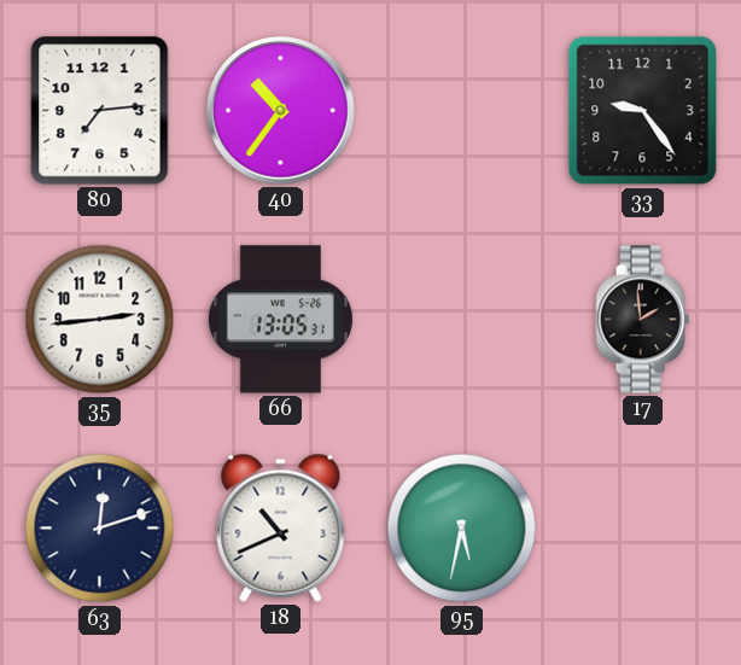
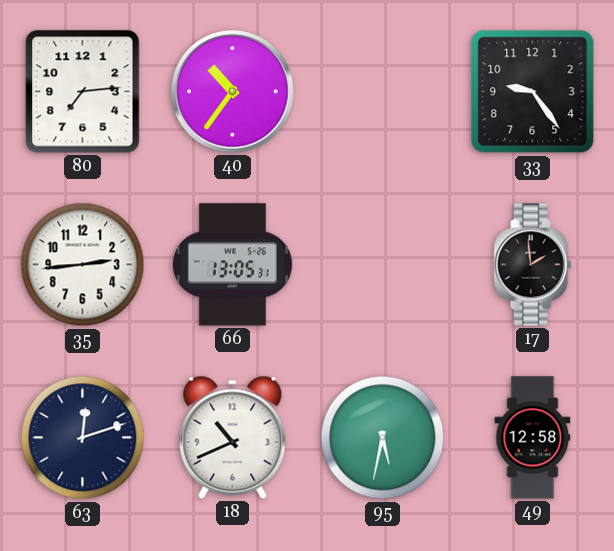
49: none -> 12:58
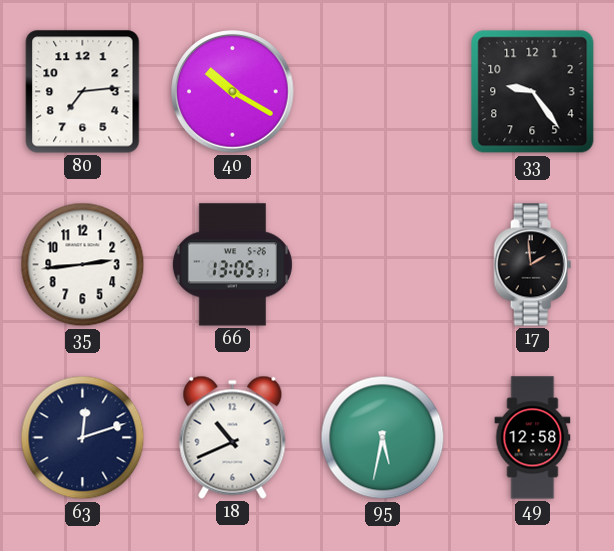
40: 10:36 -> 10:20
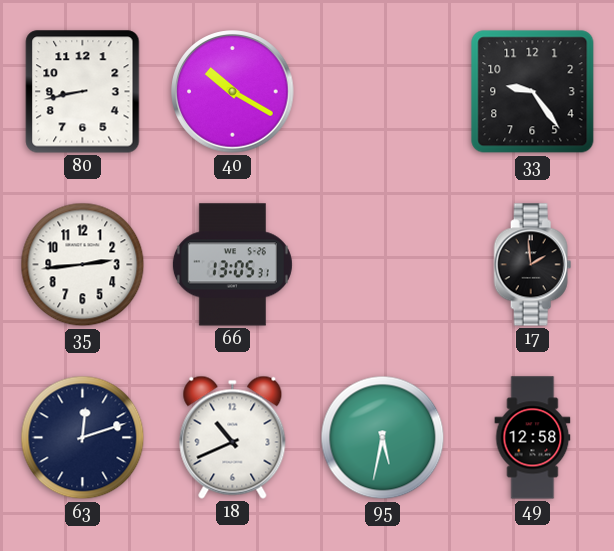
80: 7:14 -> 8:43
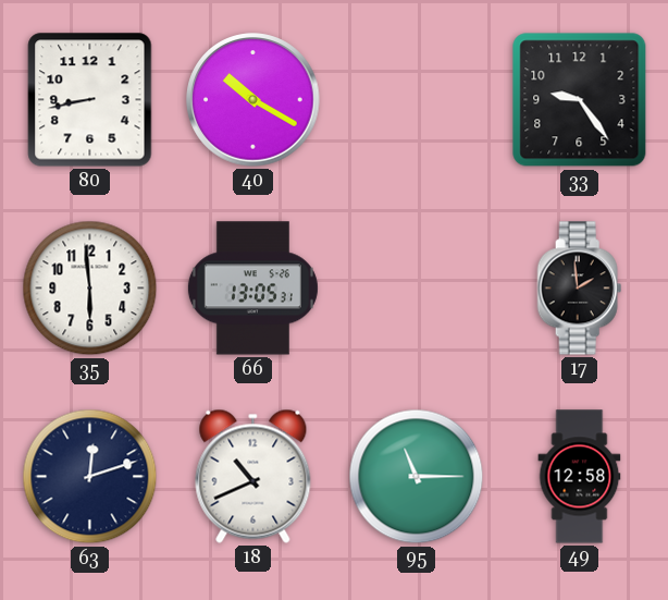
35: 2:44 -> 5:59
95: 5:32 -> 11:15
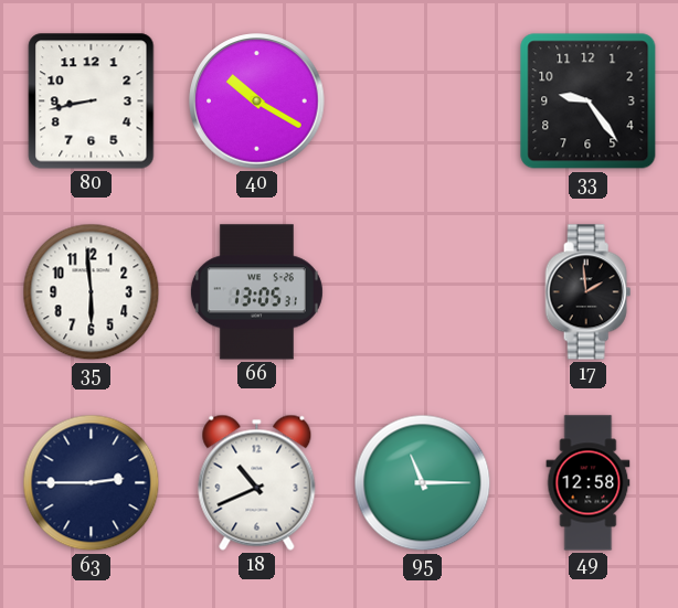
63: 12:12 -> 2:45
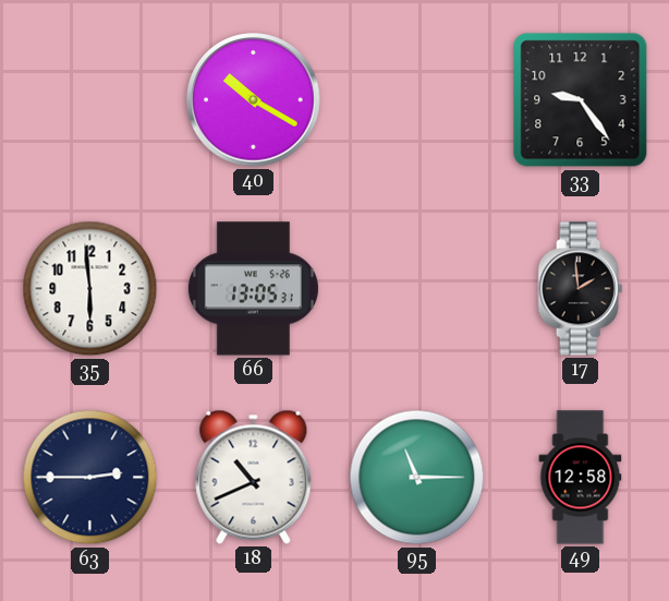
80: 8:43 -> none
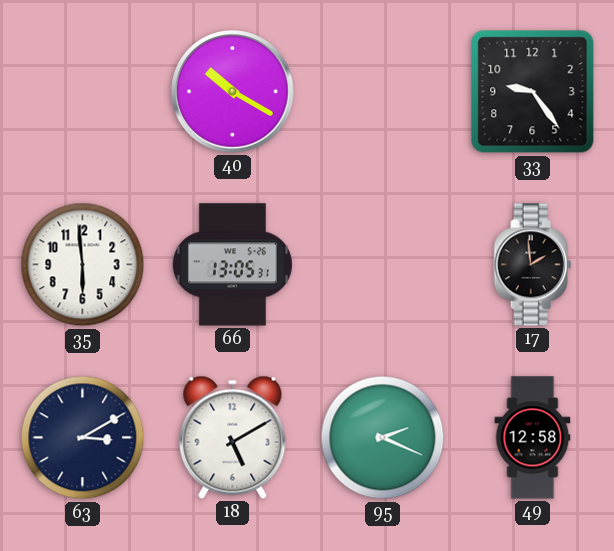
63: 2:45 -> 3:10
18: 10:41 -> 5:10
95: 11:15 -> 2:19
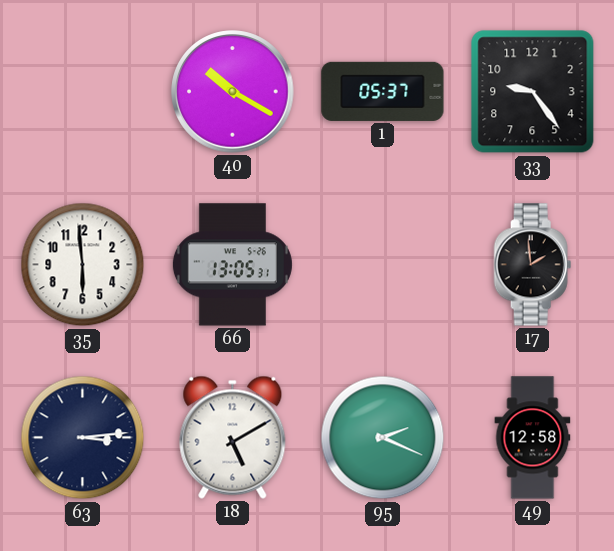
1: none -> 05:37
63: 3:10 -> 3:14
